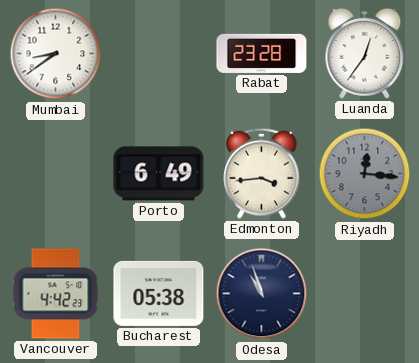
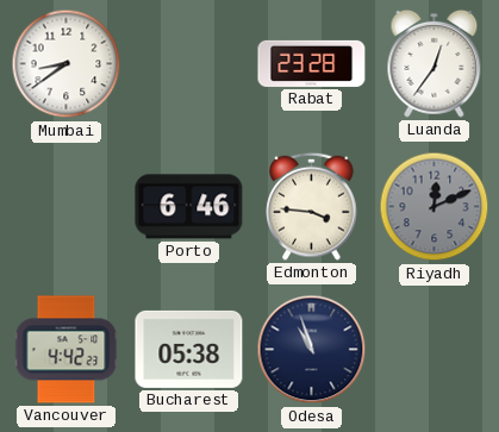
Porto: 6:49 -> 6:46
Edmonton: 3:44 -> 3:46
Riyadh: 12:16 -> 12:11
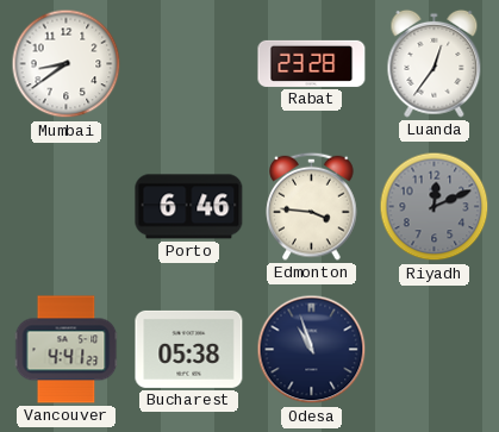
Vancouver: 4:42 -> 4:41
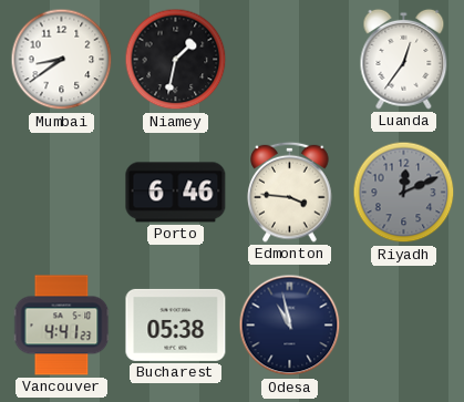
Niamey: none -> 1:32
Rabat: 23:28 -> none
Odesa: 10:57 -> 10:58
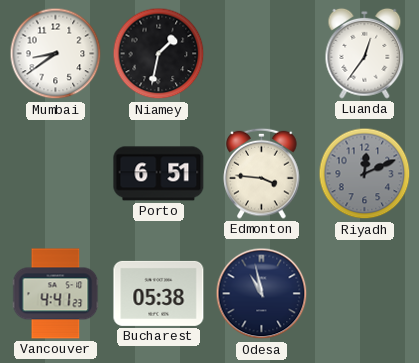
Porto: 6:46 -> 6:51
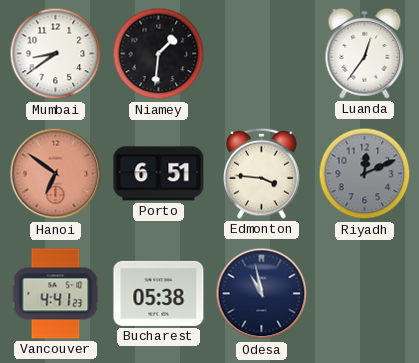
Niamey: 1:32 -> 1:31
Hanoi: none -> 6:51
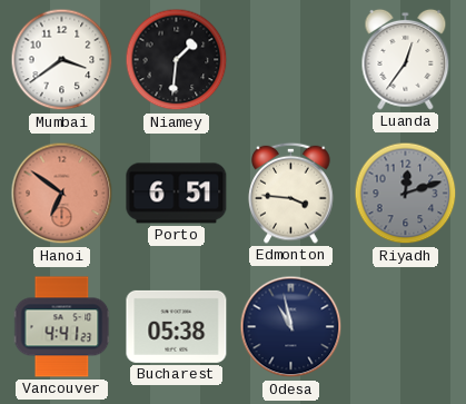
Mumbai: 8:39 -> 3:39
Riyadh: 12:11 -> 12:12
